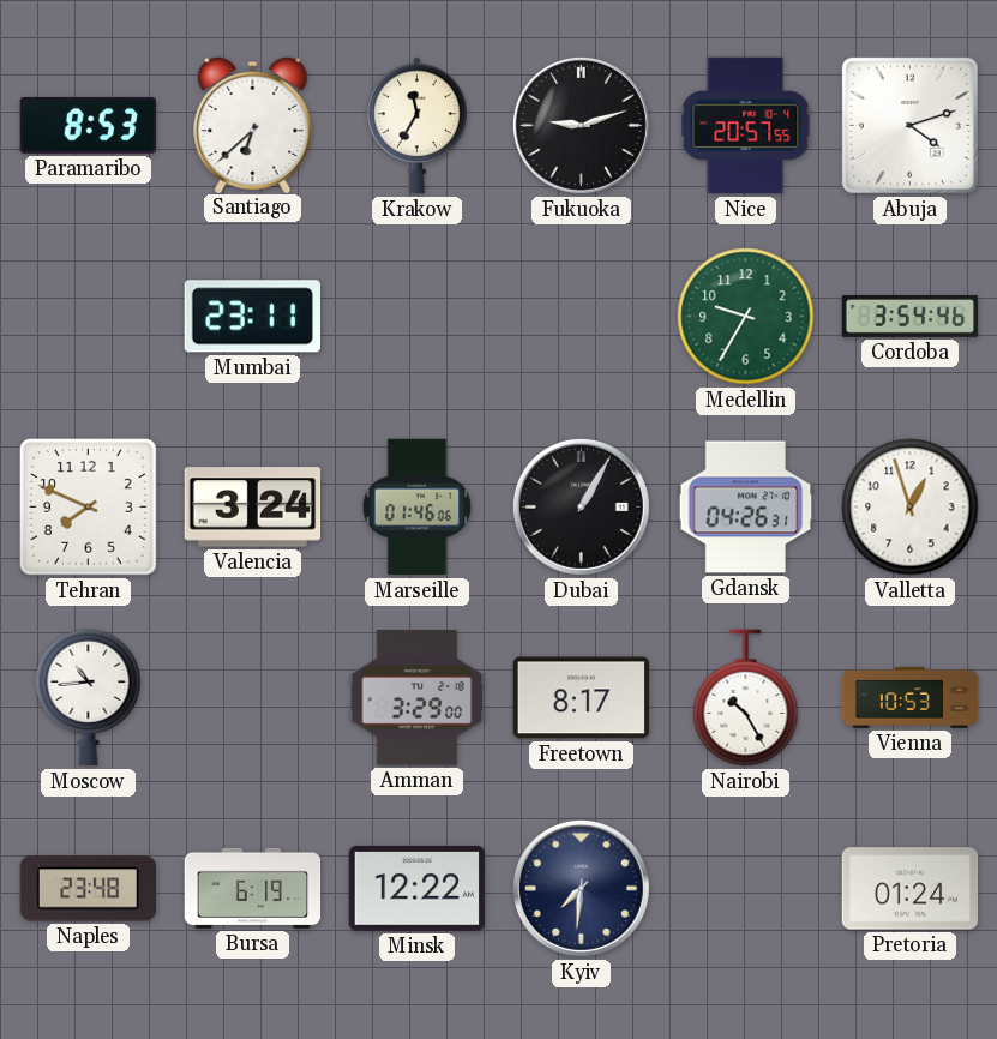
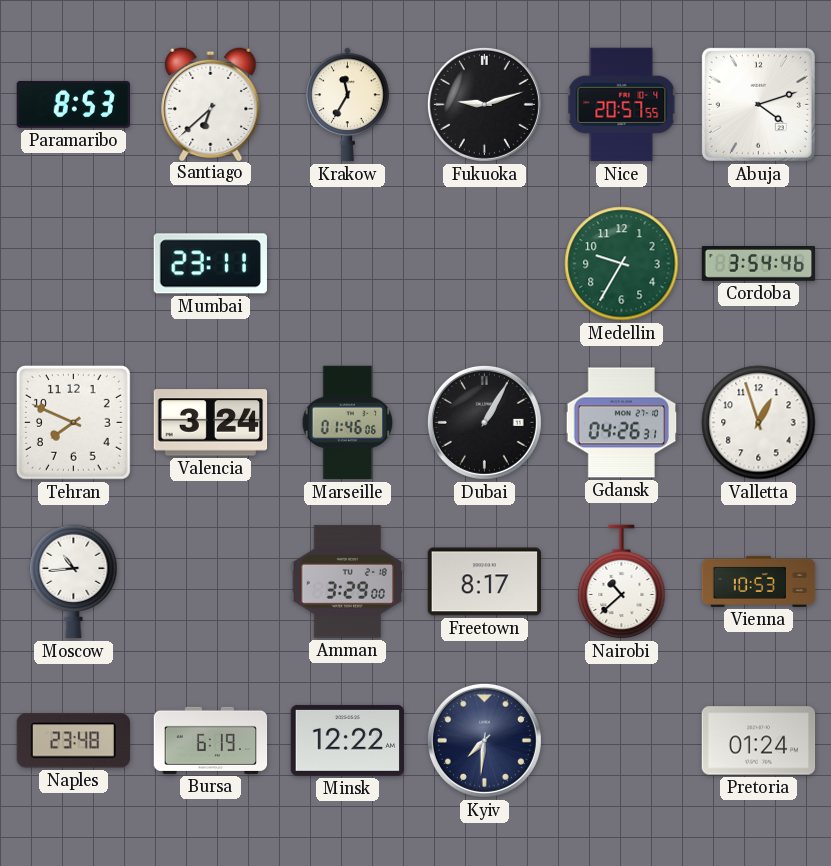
Nairobi: 10:25 -> 10:38
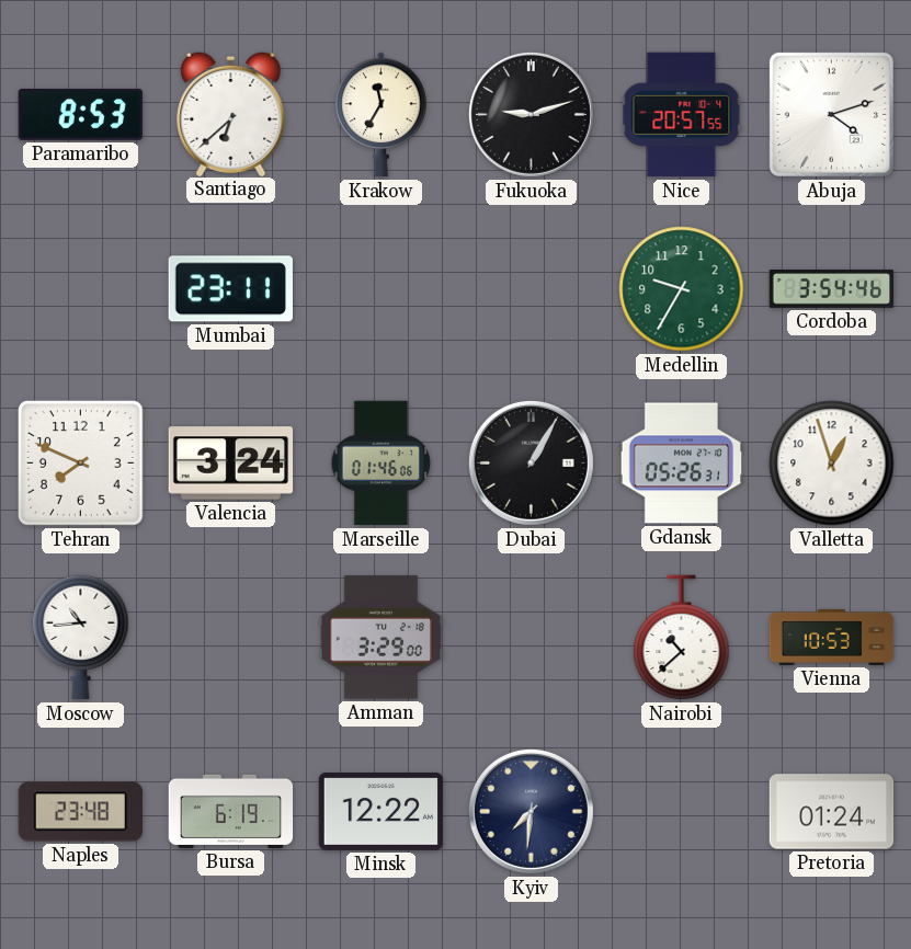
Gdansk: 04:26 -> 05:26
Freetown: 8:17 -> none
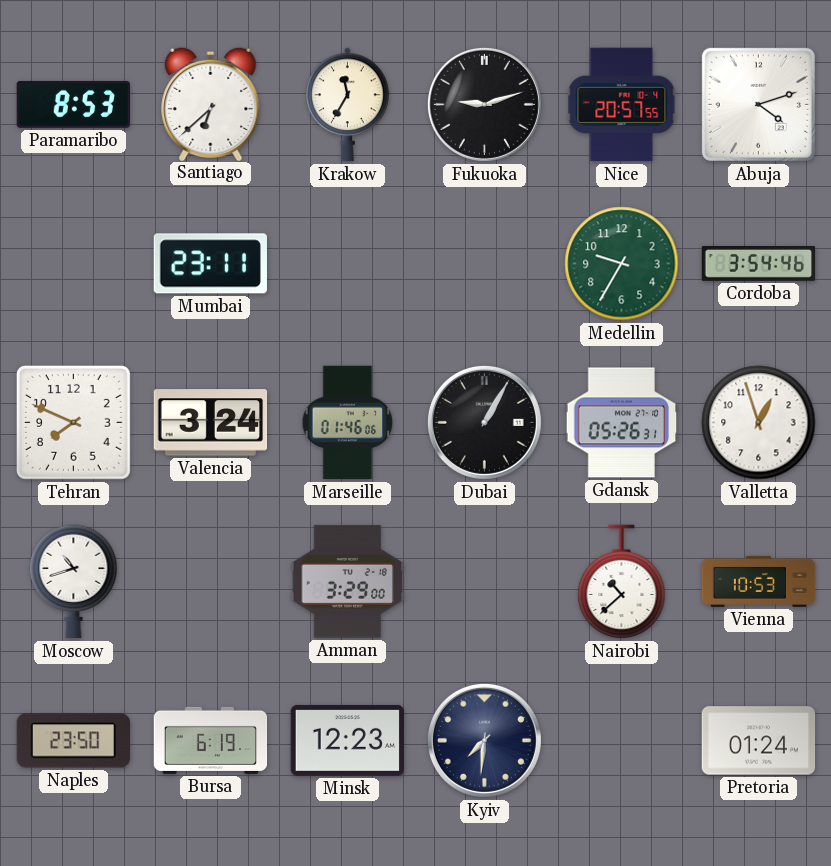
Moscow: 10:44 -> 10:42
Naples: 23:48 -> 23:50
Minsk: 12:22 -> 12:23
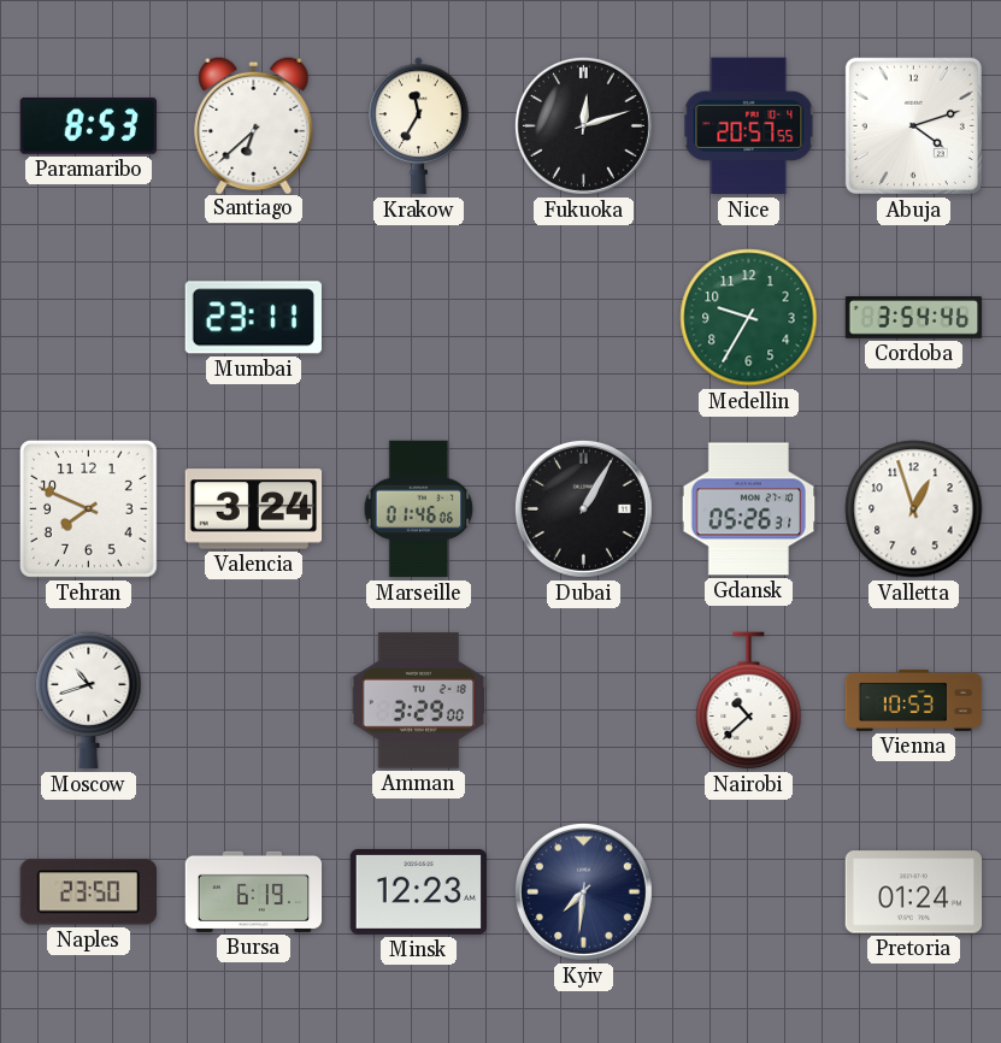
Fukuoka: 9:12 -> 12:12
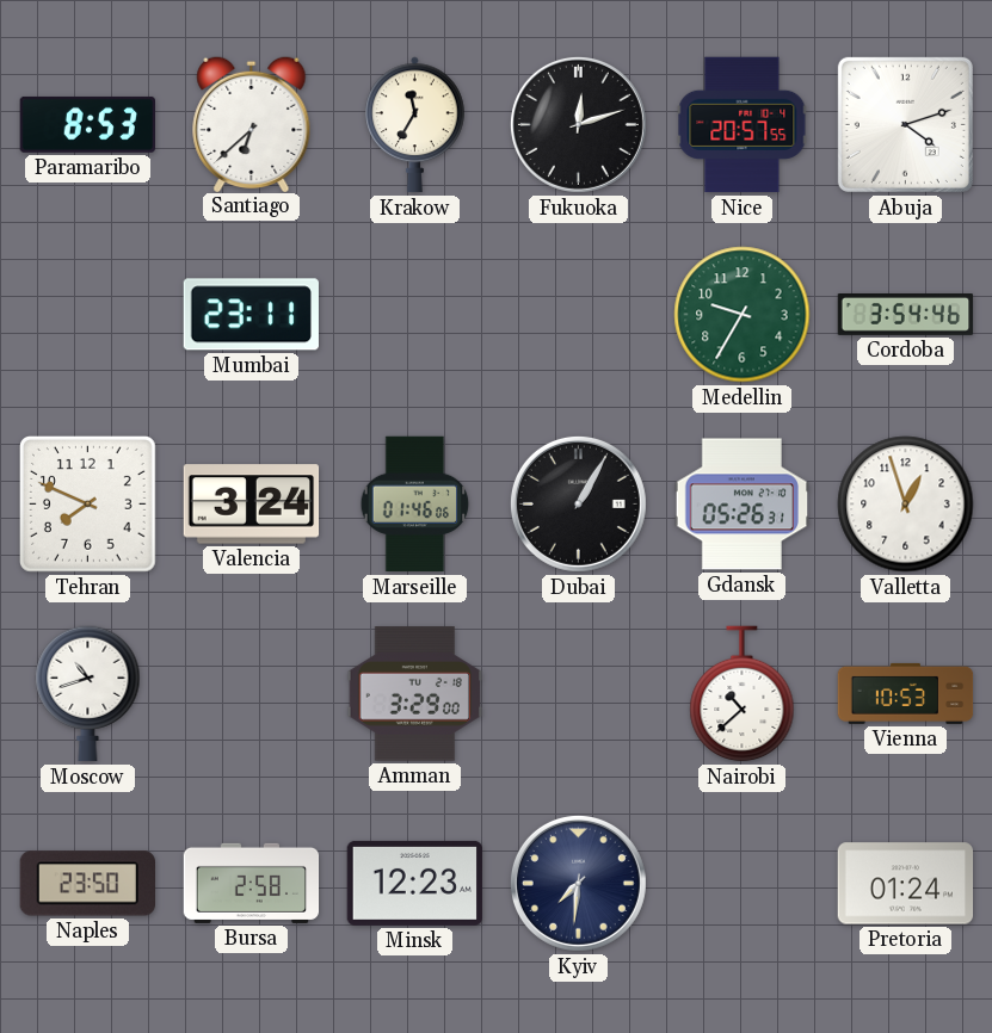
Bursa: 6:19 -> 2:58
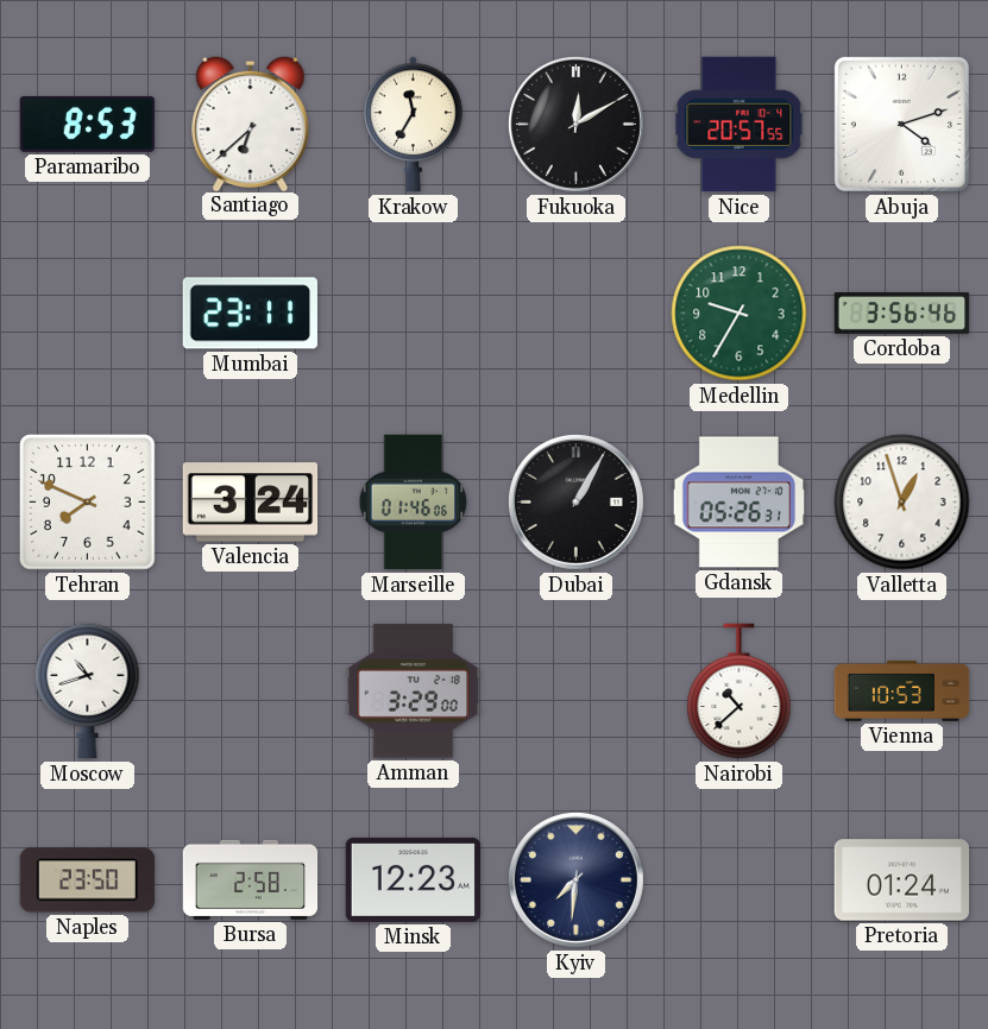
Fukuoka: 12:12 -> 12:10
Cordoba: 3:54 -> 3:56
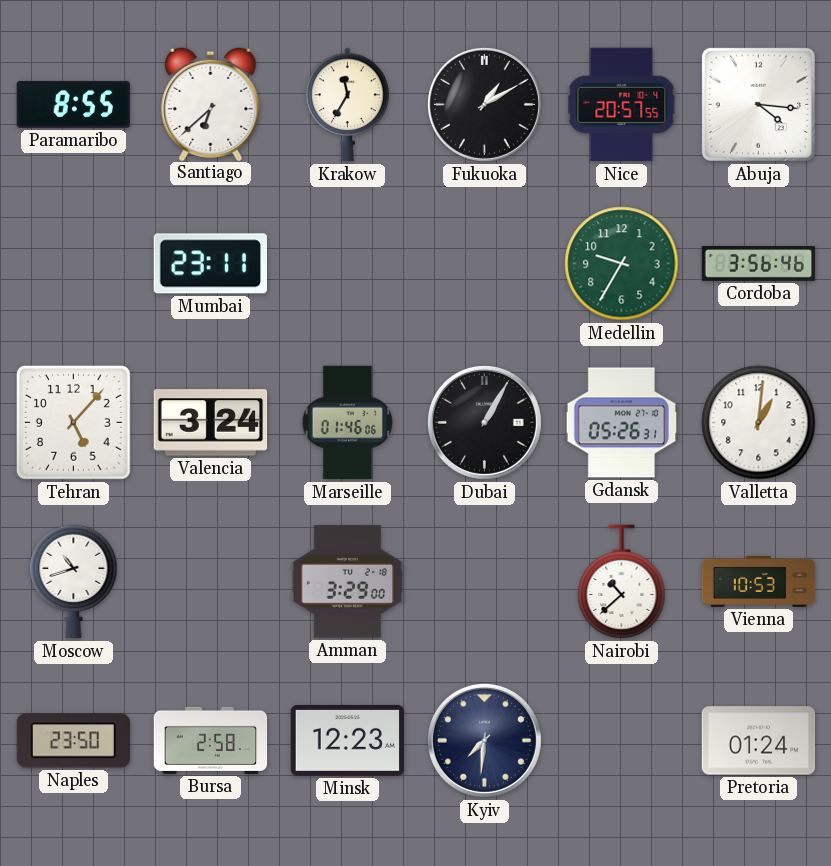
Paramaribo: 8:53 -> 8:55
Fukuoka: 12:10 -> 1:10
Abuja: 4:12 -> 4:16
Tehran: 7:49 -> 5:07
Valletta: 12:57 -> 1:01
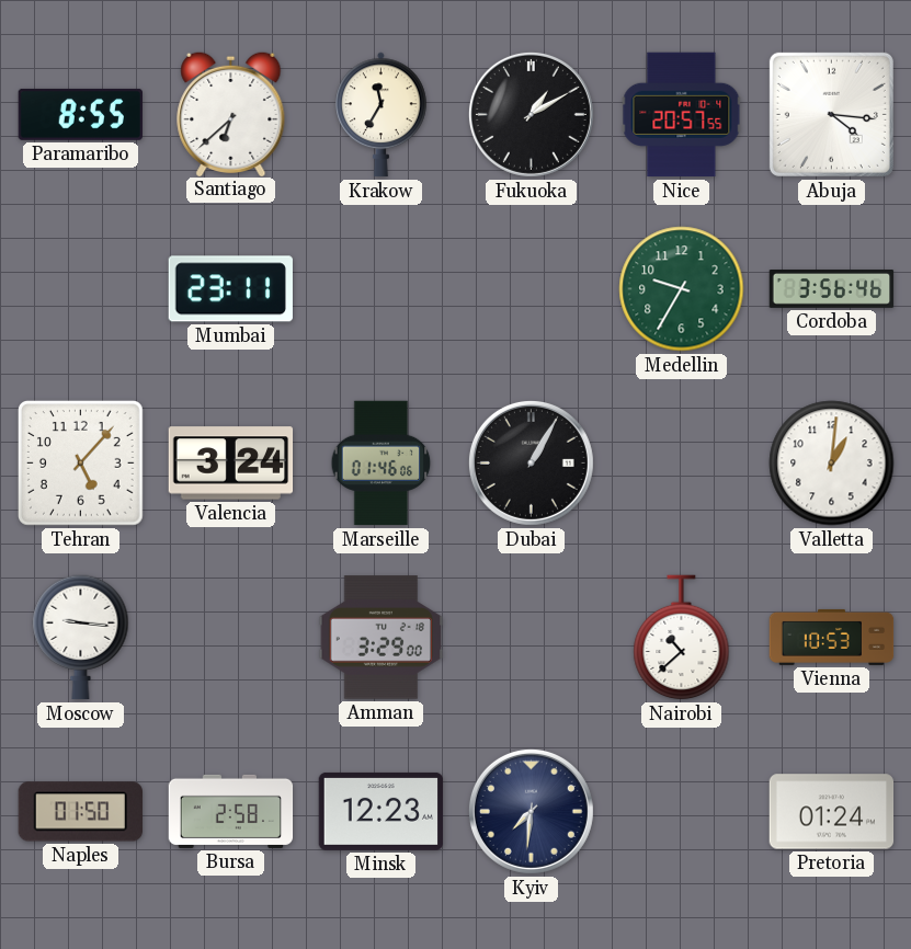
Gdansk: 05:26 -> none
Moscow: 10:42 -> 9:16
Naples: 23:50 -> 01:50
